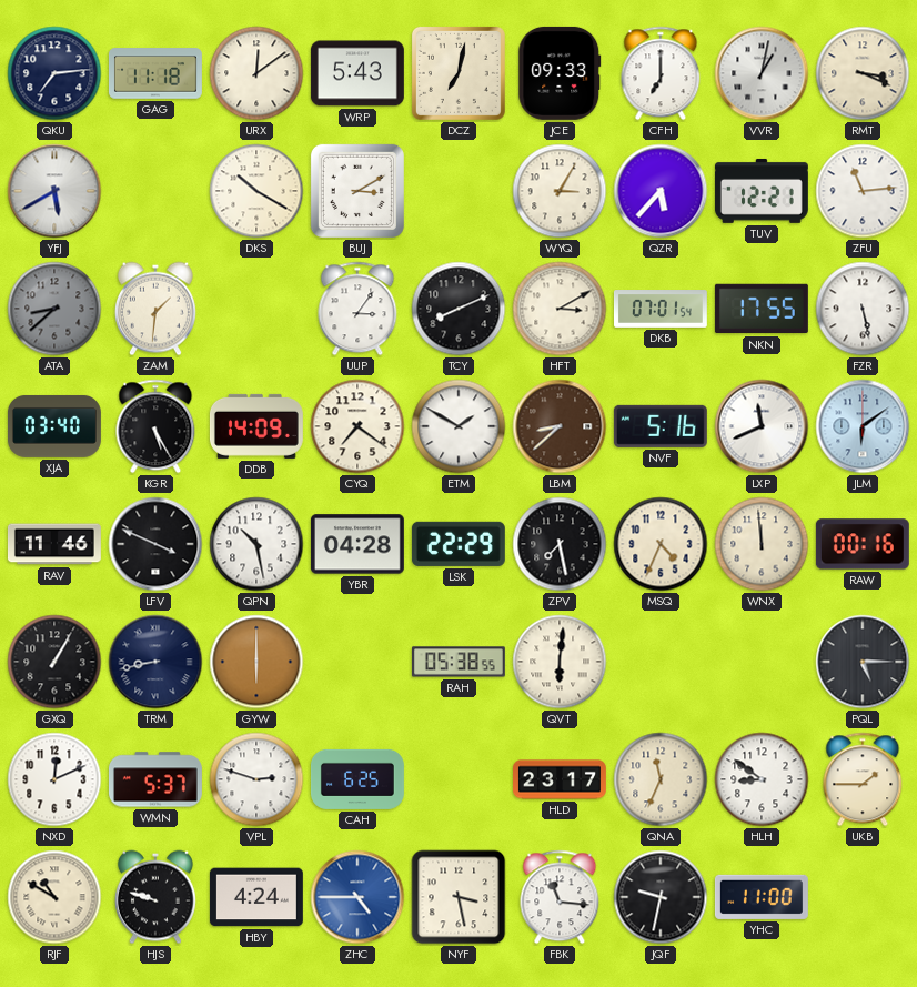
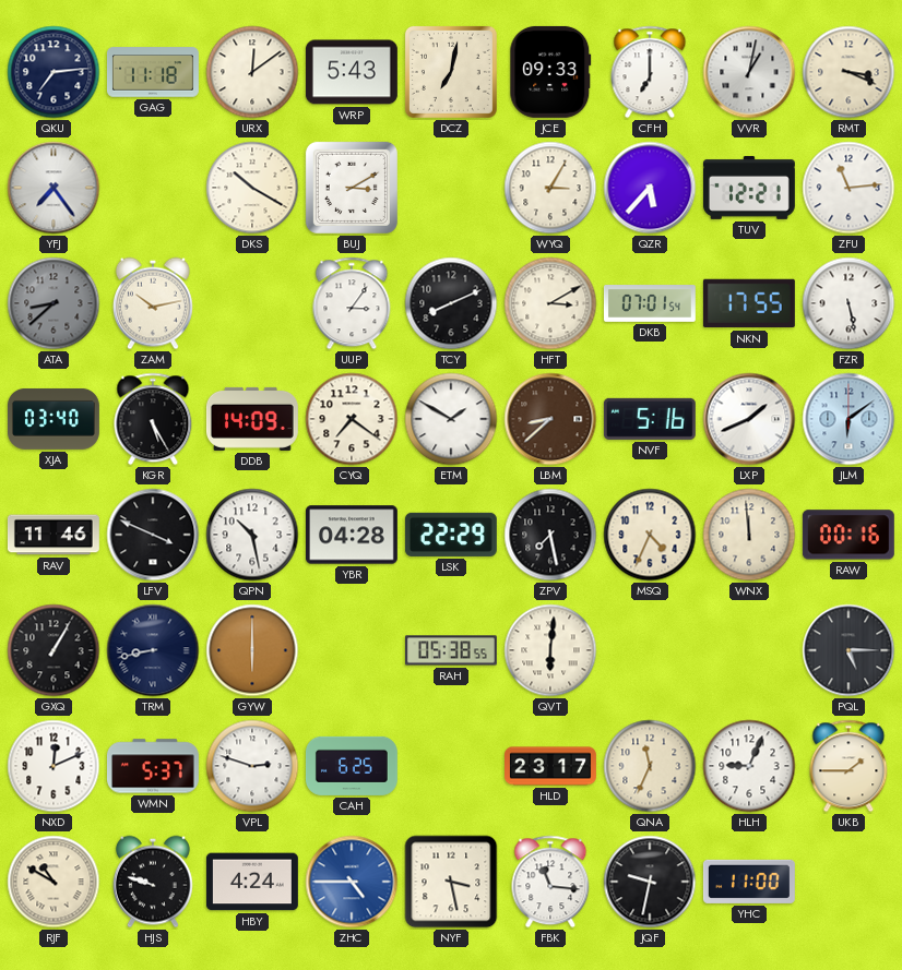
YFJ: 5:40 -> 7:24
ZAM: 1:31 -> 10:13
LXP: 11:41 -> 1:41
HLH: 8:51 -> 9:04
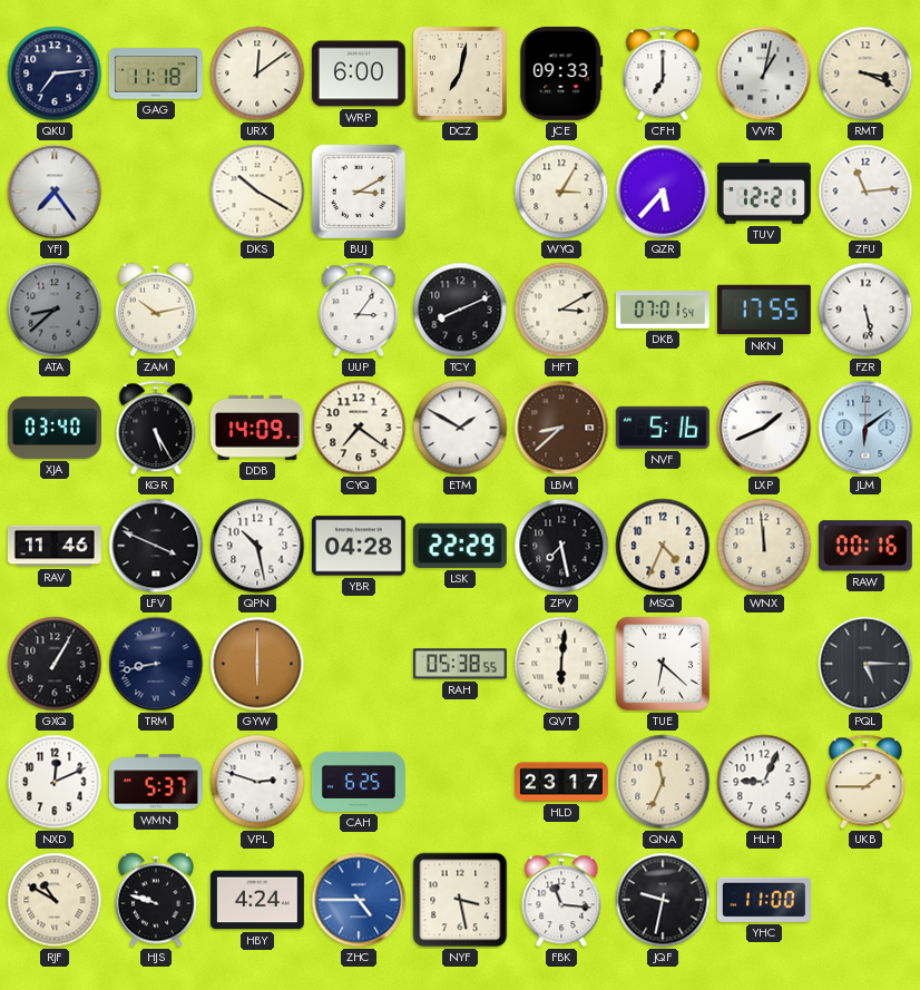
WRP: 5:43 -> 6:00
TUE: none -> 6:22
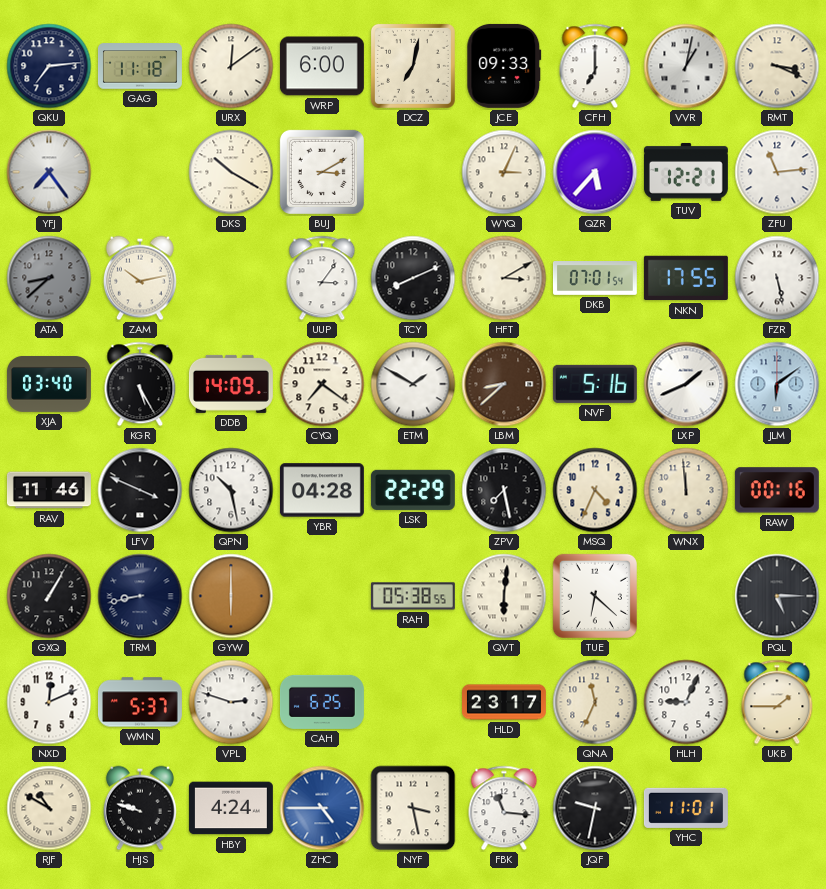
WYQ: 3:05 -> 3:04
YHC: 11:00 -> 11:01
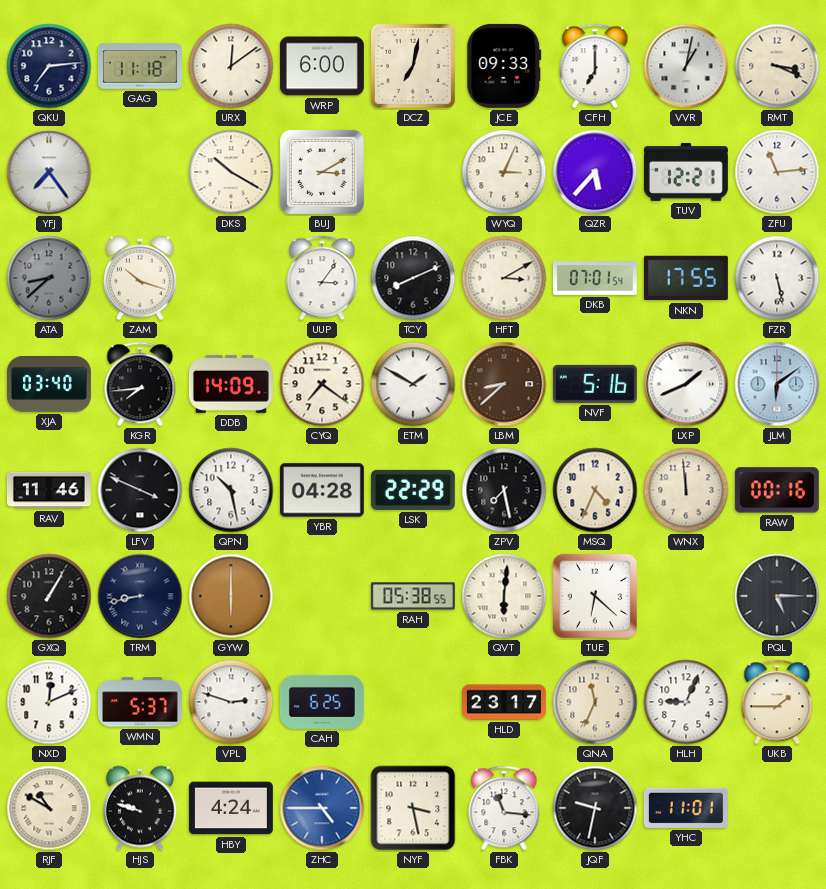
ZAM: 10:13 -> 10:18
KGR: 5:25 -> 7:44
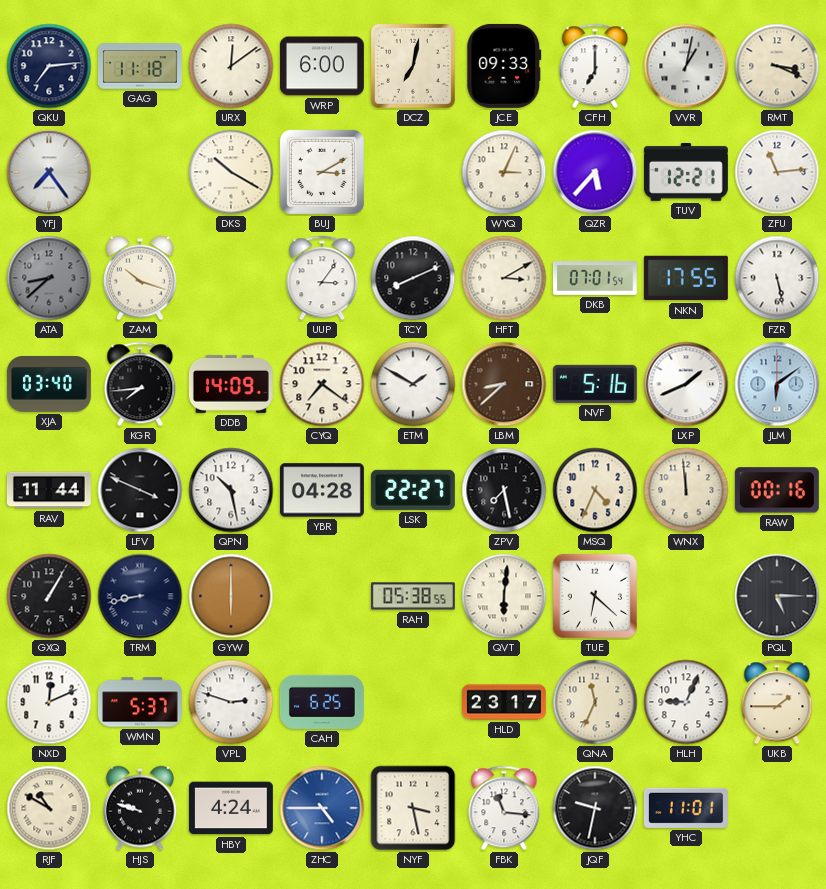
RAV: 11:46 -> 11:44
LSK: 22:29 -> 22:27
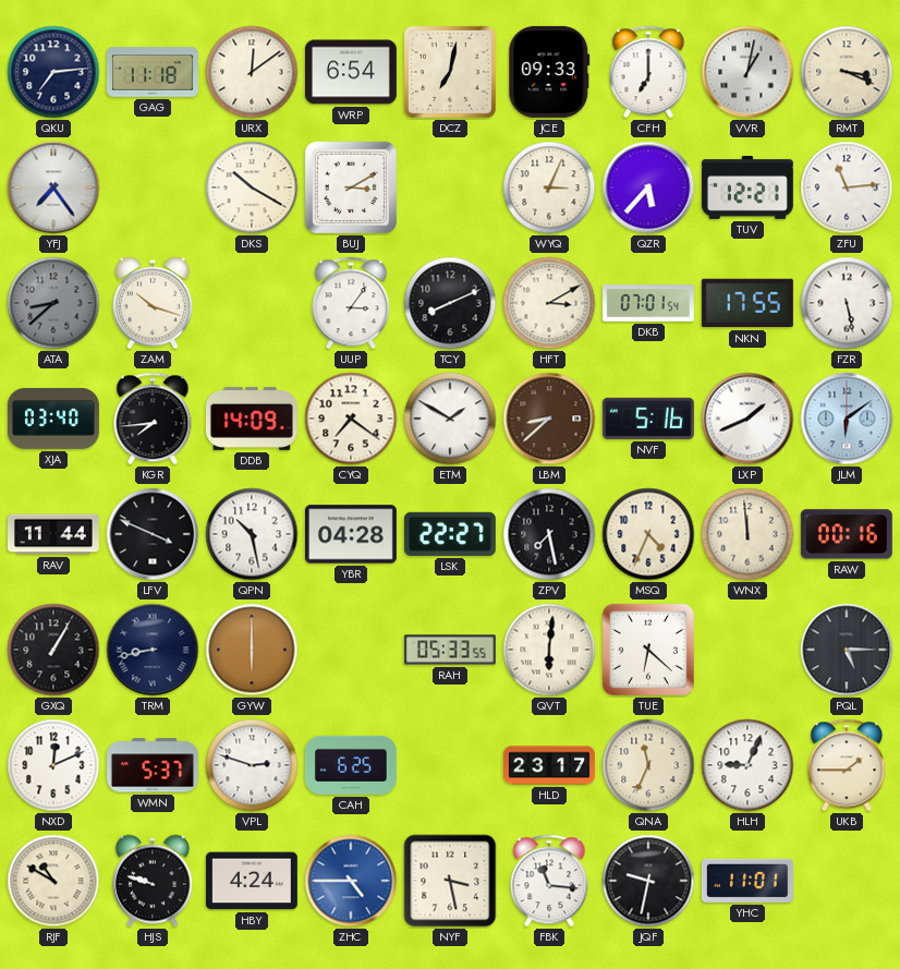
WRP: 6:00 -> 6:54
RAH: 05:38 -> 05:33
